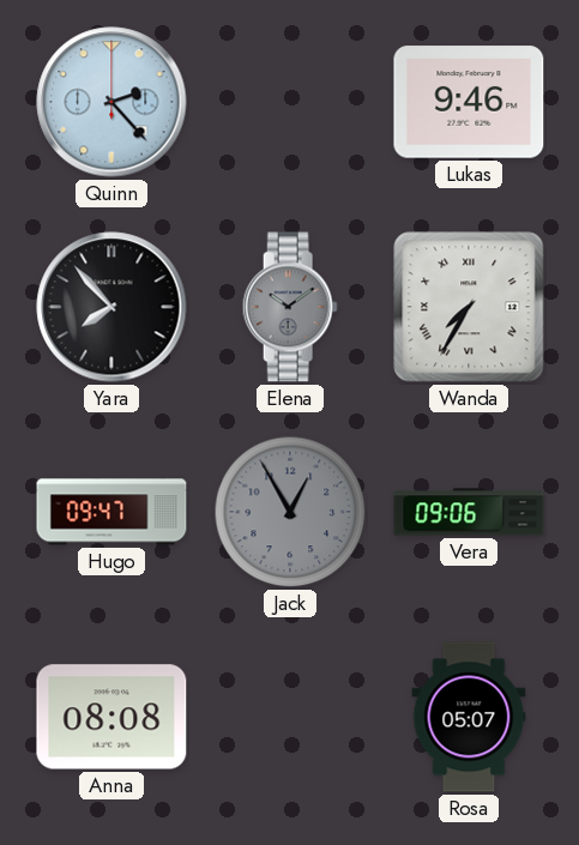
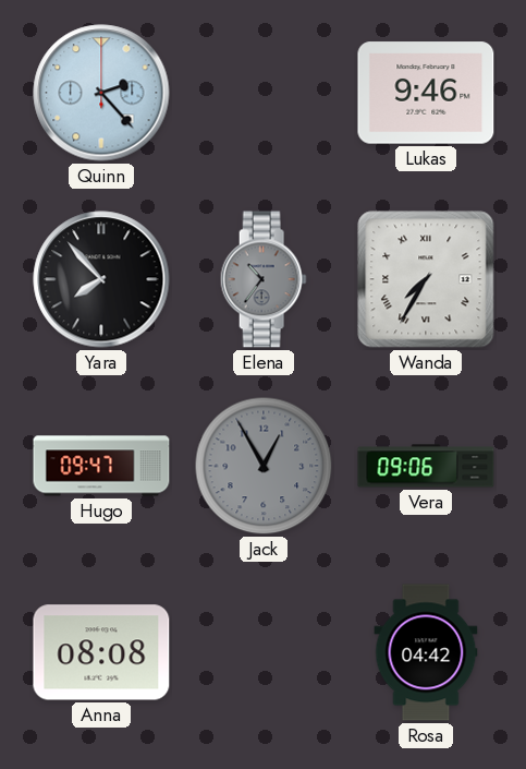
Elena: 10:09 -> 10:36
Rosa: 05:07 -> 04:42
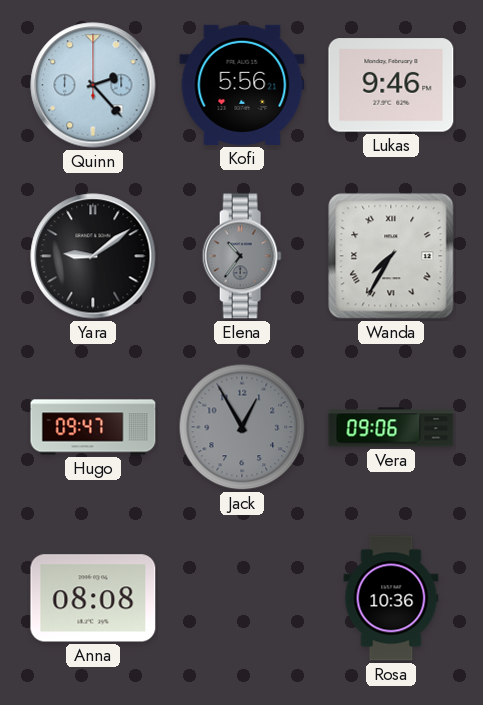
Kofi: none -> 5:56
Yara: 7:53 -> 9:09
Rosa: 04:42 -> 10:36
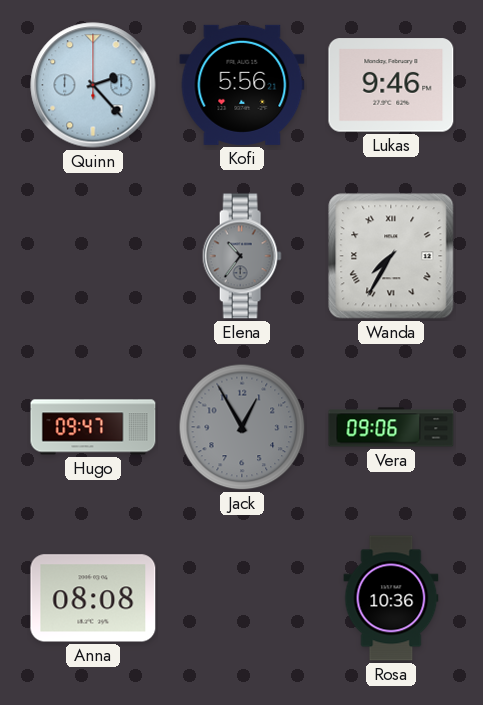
Yara: 9:09 -> none
